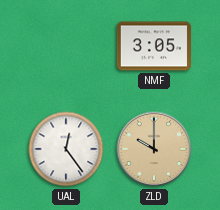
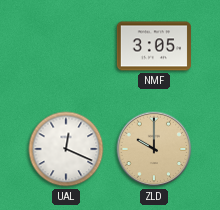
UAL: 12:24 -> 12:19
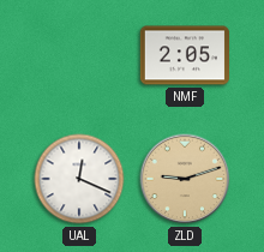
NMF: 3:05 -> 2:05
ZLD: 10:00 -> 9:12
